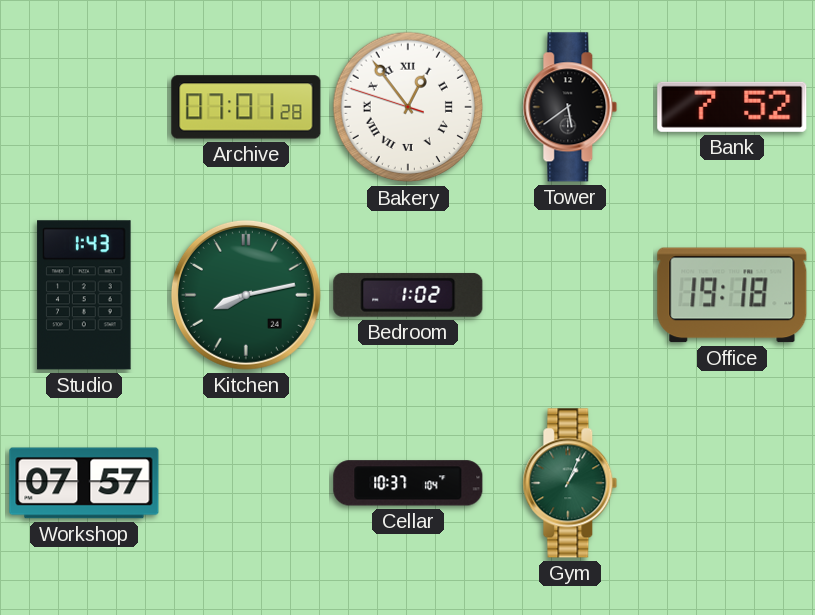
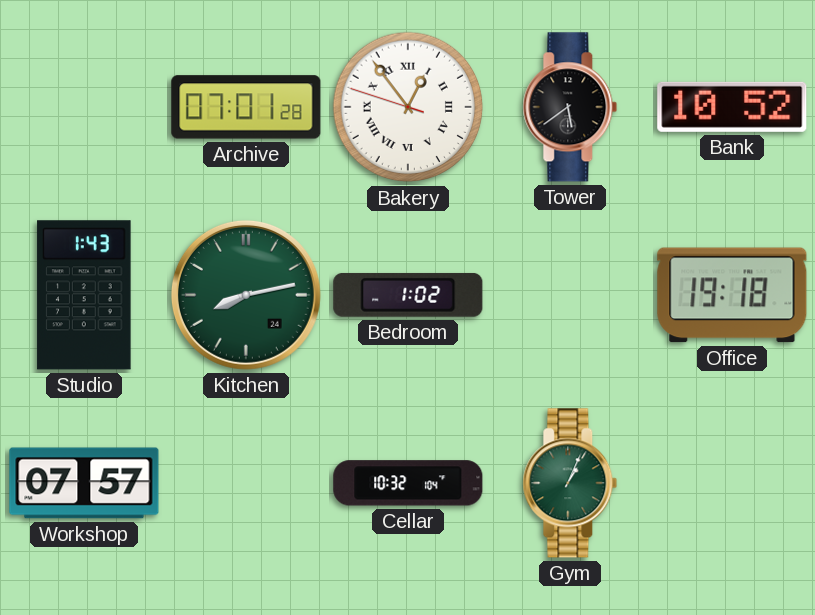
Bank: 7:52 -> 10:52
Cellar: 10:37 -> 10:32
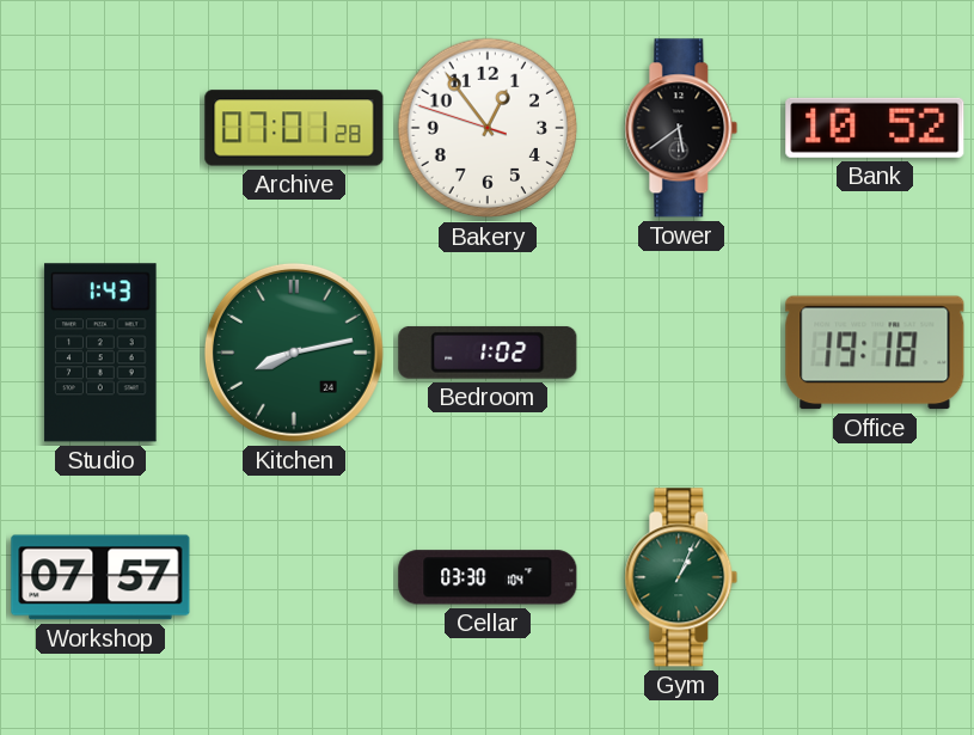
Bakery numerals: Roman -> Arabic
Cellar: 10:32 -> 03:30
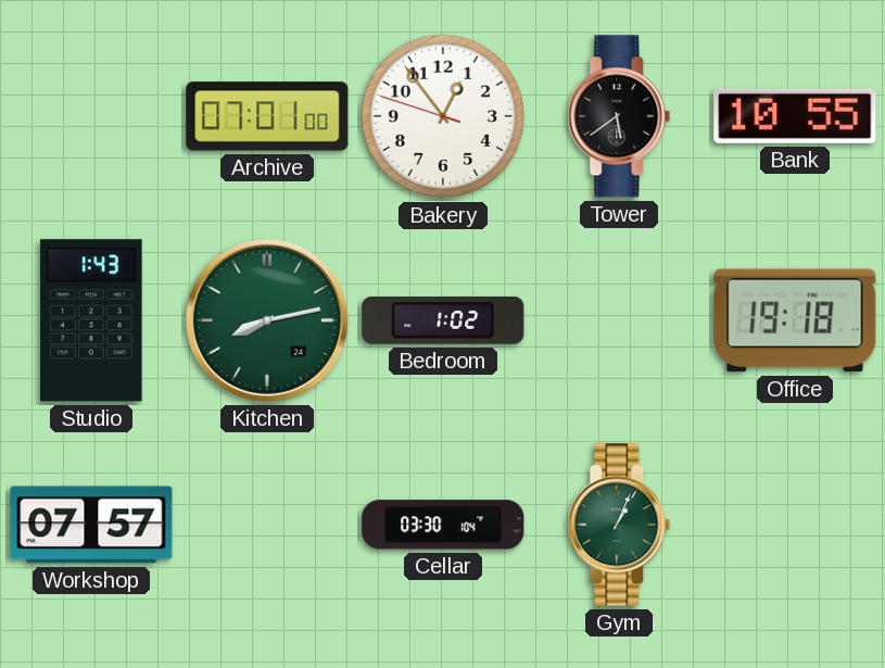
Archive: 07:01:28 -> 07:01:00
Bank: 10:52 -> 10:55
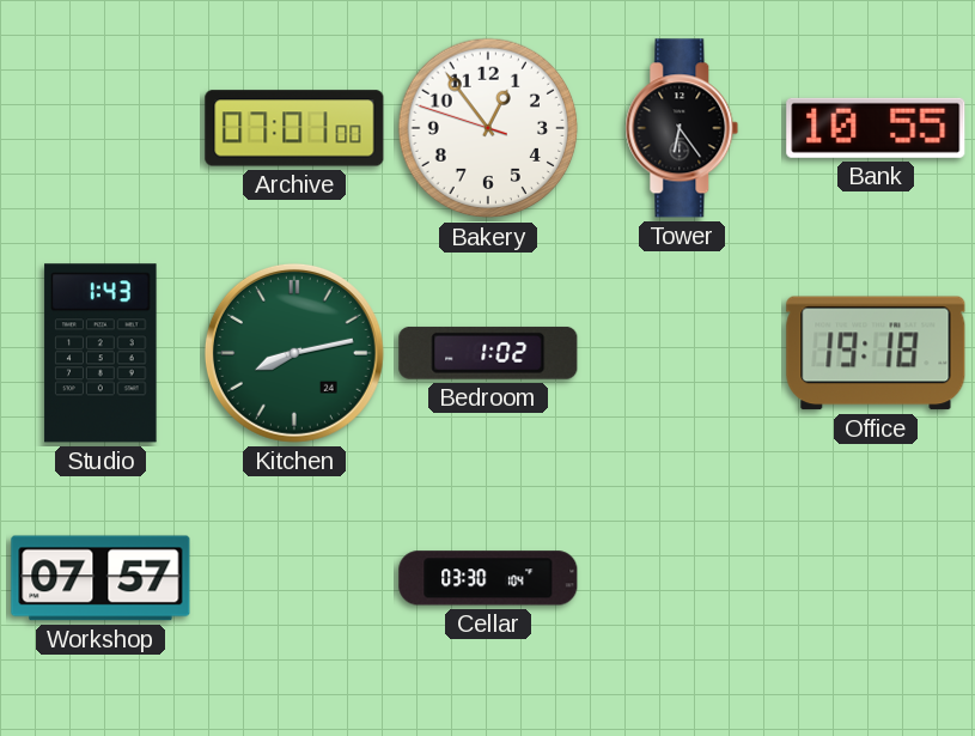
Tower: 5:39 -> 6:24
Gym: 1:04 -> none
